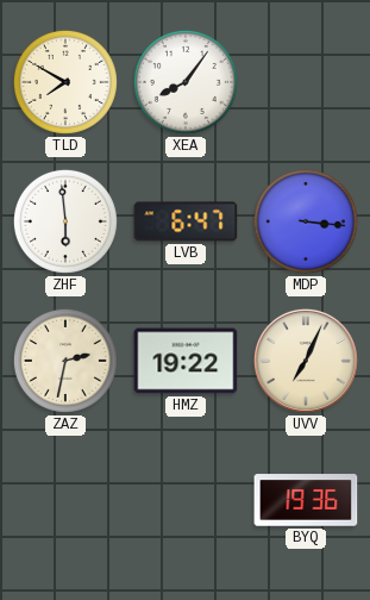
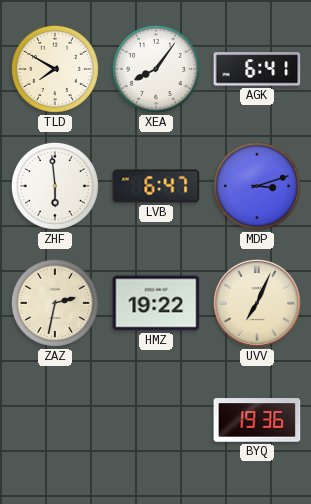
AGK: none -> 6:41
MDP: 3:16 -> 3:12
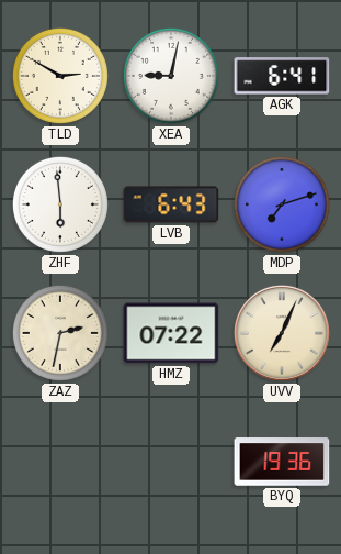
TLD: 7:50 -> 2:50
XEA: 8:06 -> 9:02
LVB: 6:47 -> 6:43
MDP: 3:12 -> 7:12
HMZ: 19:22 -> 07:22
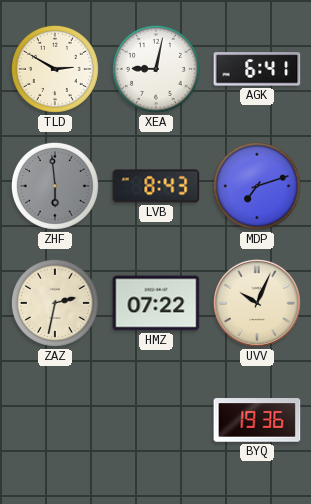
ZHF dial: white -> grey
LVB: 6:43 -> 8:43
UVV: 7:04 -> 10:04
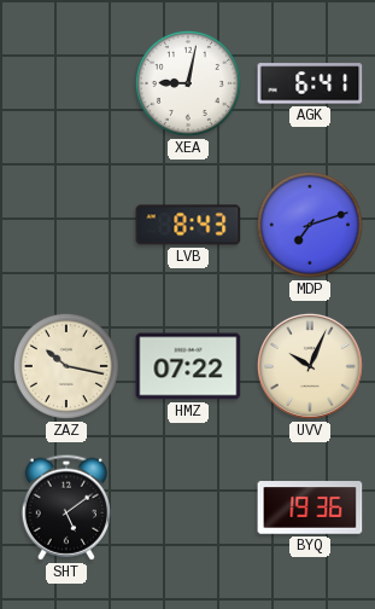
TLD: 2:50 -> none
ZHF: 5:59 -> none
ZAZ: 2:32 -> 10:17
SHT: none -> 5:09
